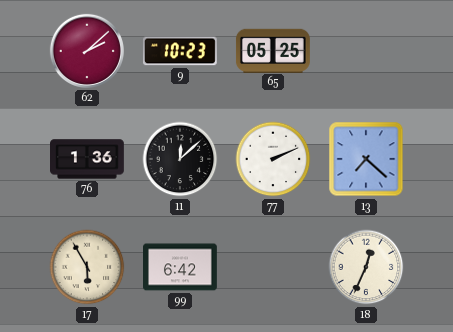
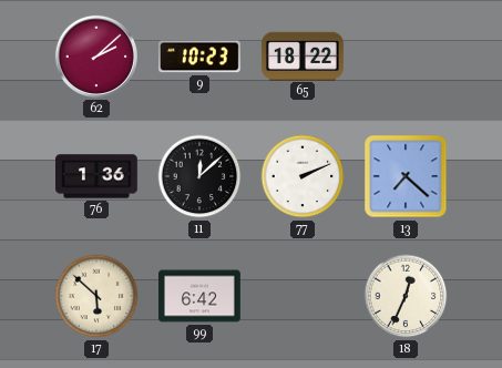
65: 05:25 -> 18:22
17: 5:55 -> 5:52
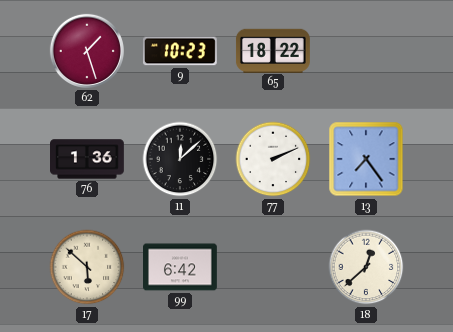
62: 2:08 -> 1:27
13: 7:22 -> 7:24
18: 12:34 -> 12:38
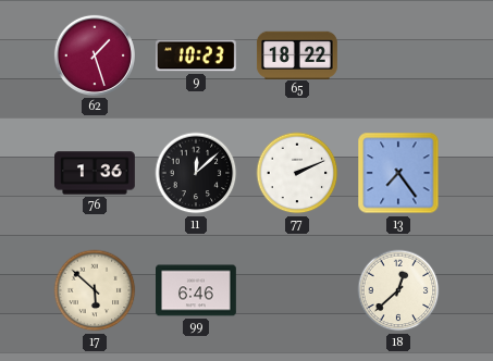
99: 6:42 -> 6:46
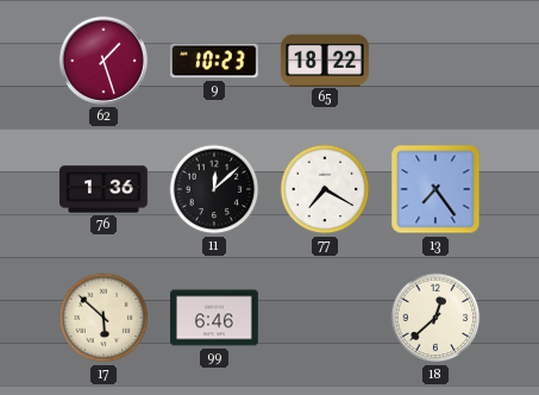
77: 2:11 -> 7:20
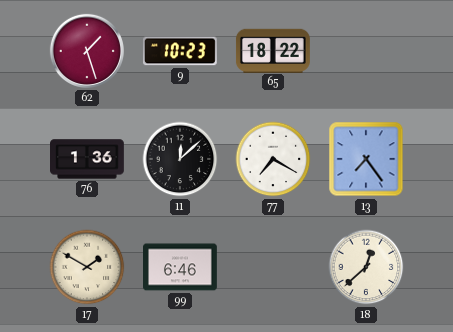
17: 5:52 -> 1:50
